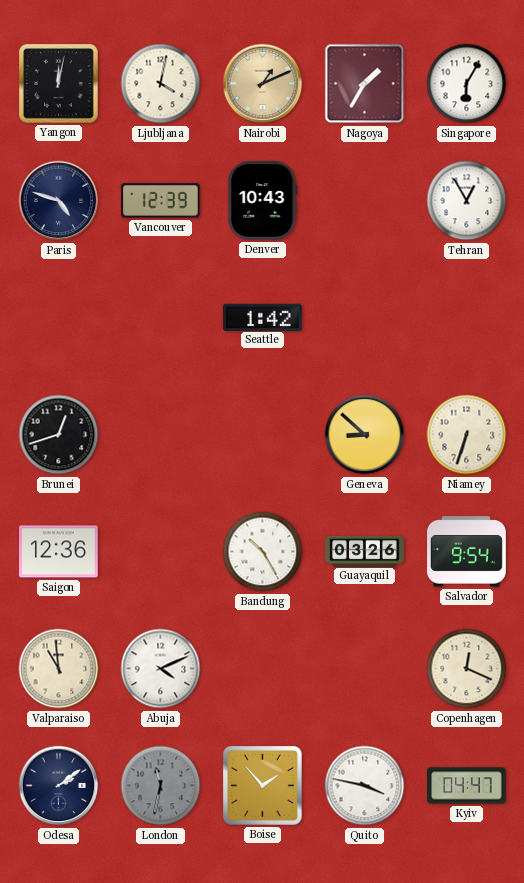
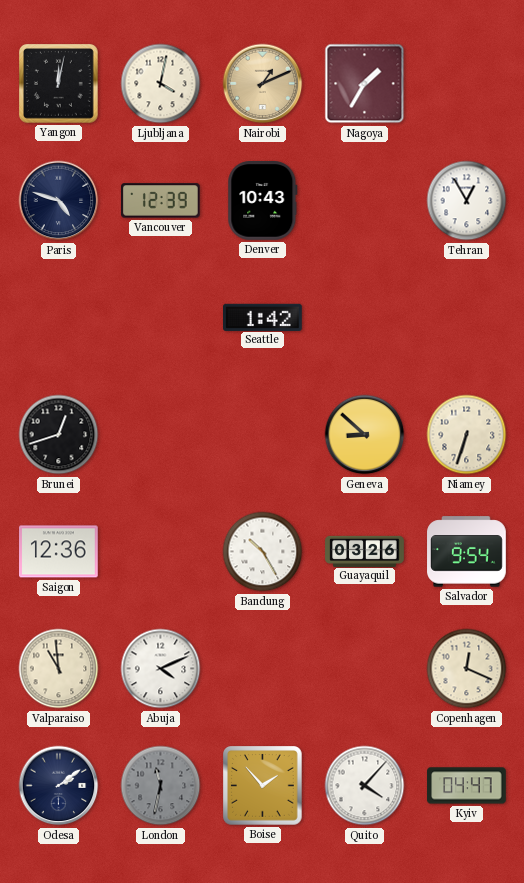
Singapore: 6:05 -> none
Quito: 3:47 -> 4:07
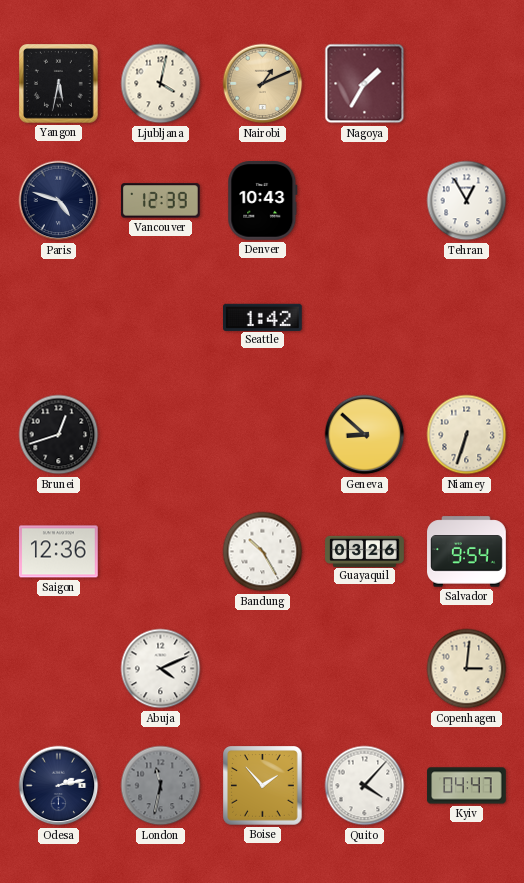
Yangon: 12:02 -> 5:32
Valparaiso: 10:59 -> none
Copenhagen: 12:19 -> 3:01
Odesa: 2:09 -> 2:13
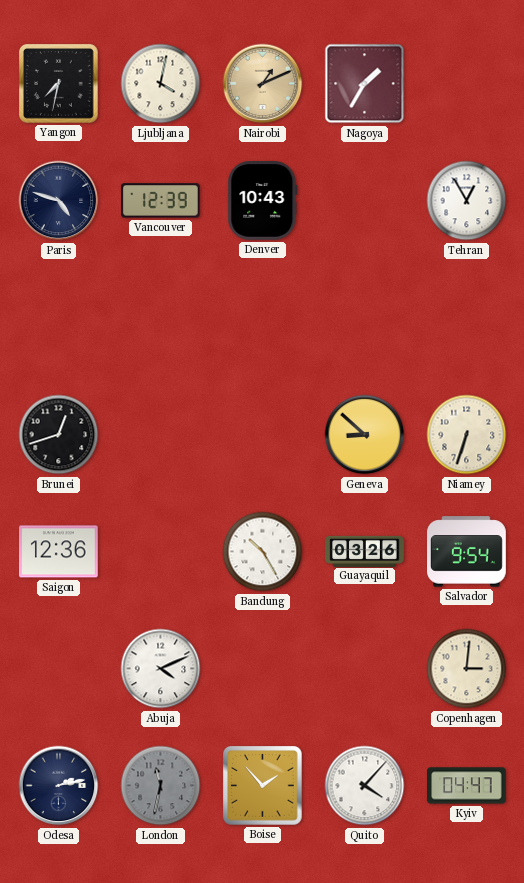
Yangon: 5:32 -> 7:32
Seattle: 1:42 -> none
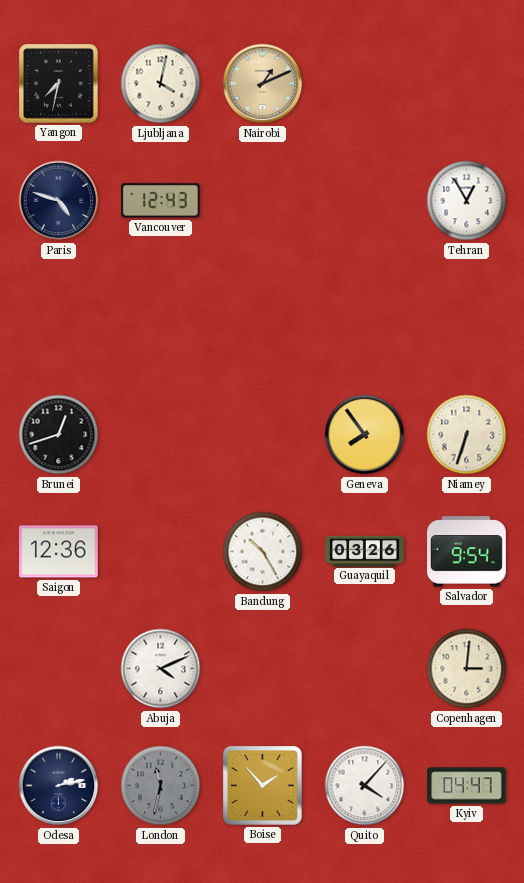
Nagoya: 1:35 -> none
Vancouver: 12:39 -> 12:43
Denver: 10:43 -> none
Geneva: 8:52 -> 7:54
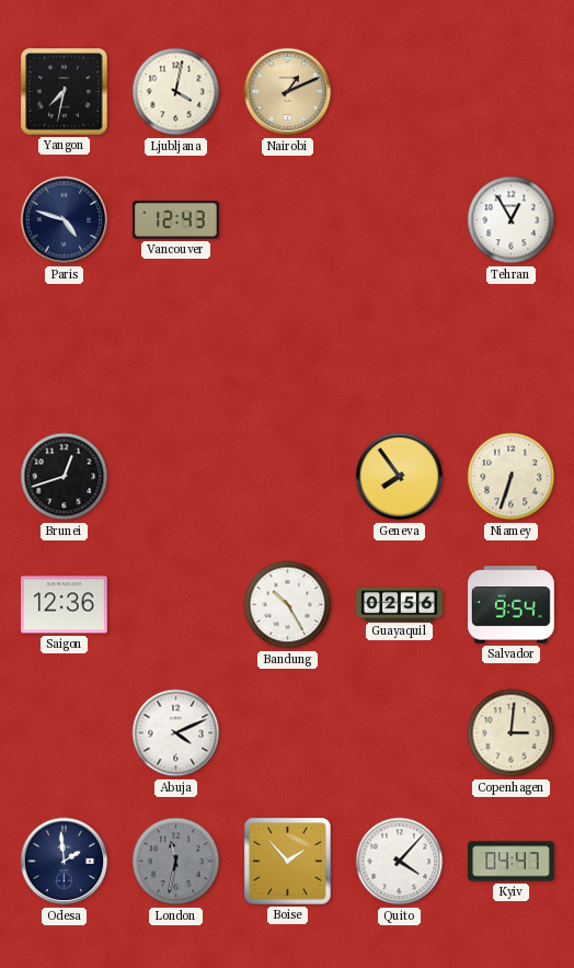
Guayaquil: 03:26 -> 02:56
Odesa: 2:13 -> 1:59
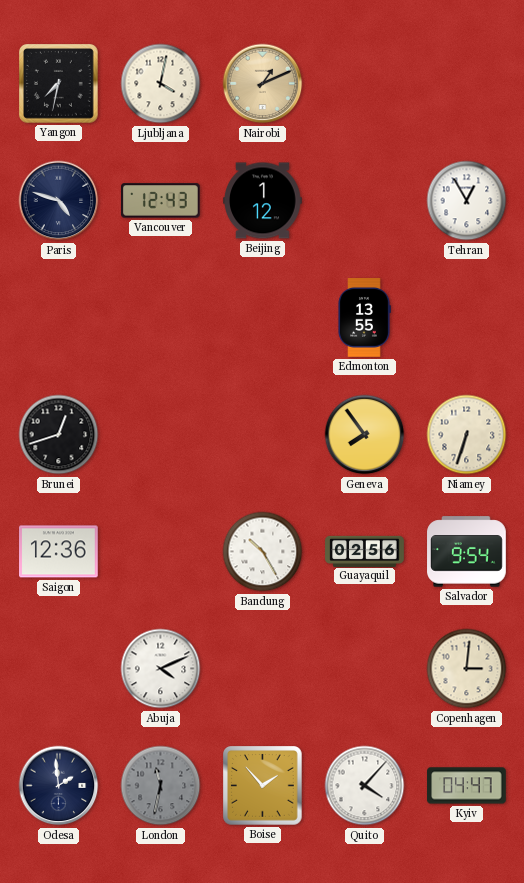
Beijing: none -> 1:12
Edmonton: none -> 13:55
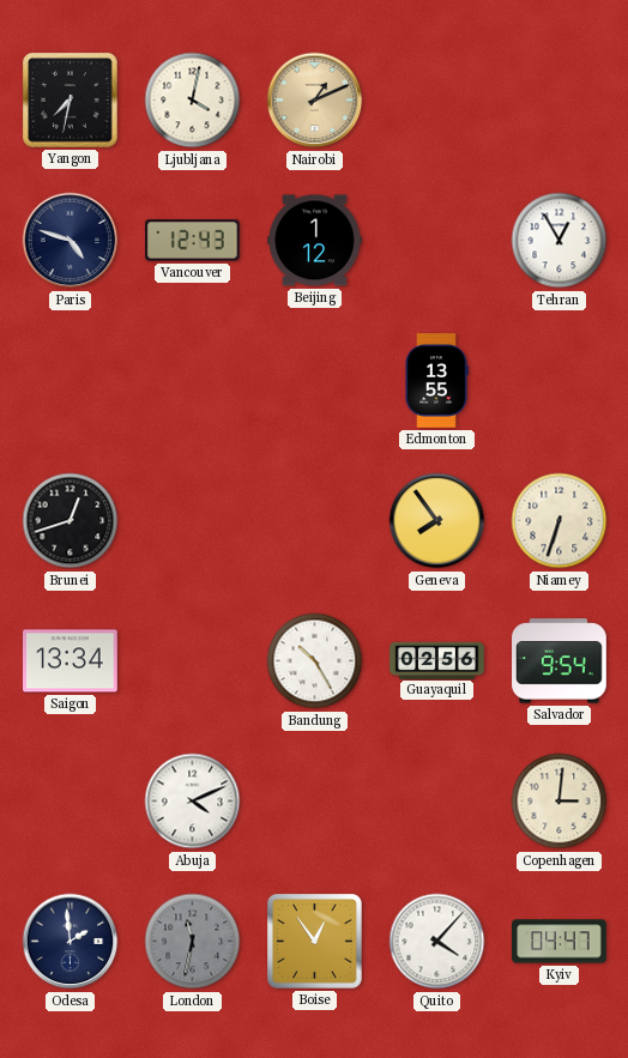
Saigon: 12:36 -> 13:34
Boise: 1:53 -> 12:54
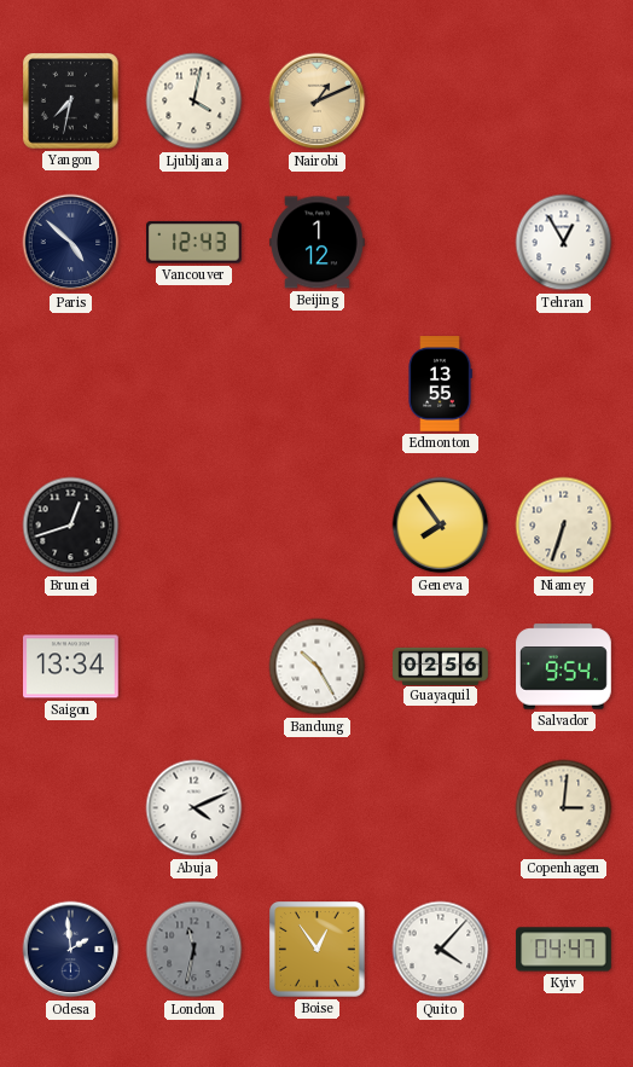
Paris: 4:48 -> 4:52
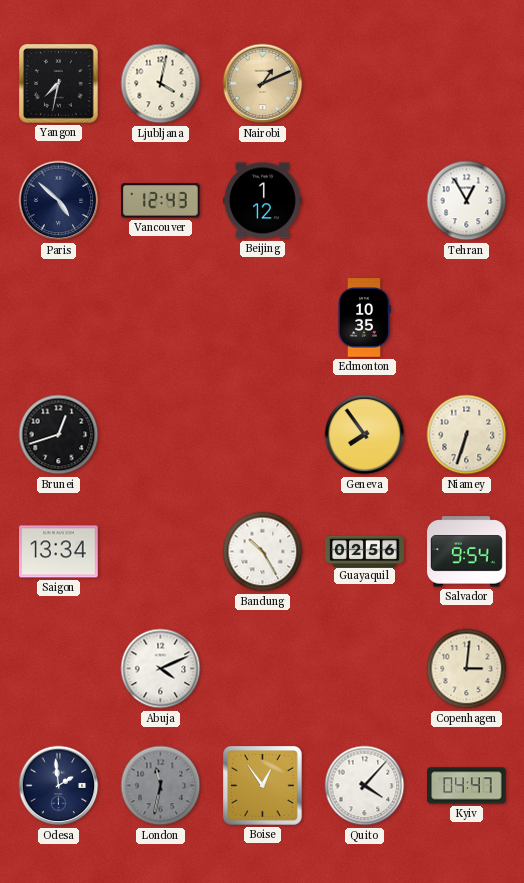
Edmonton: 13:55 -> 10:35
